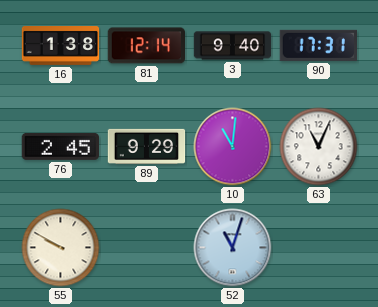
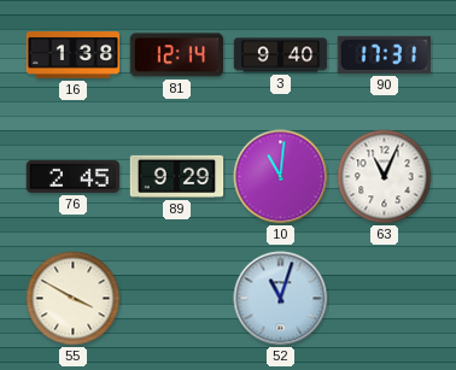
55: 9:50 -> 3:50
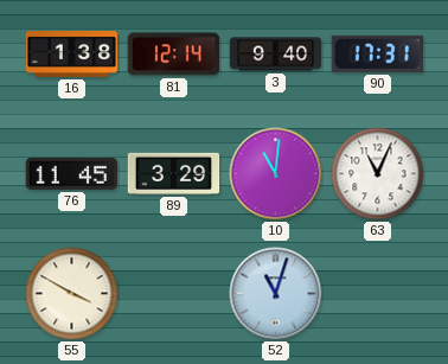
76: 2:45 -> 11:45
89: 9:29 -> 3:29
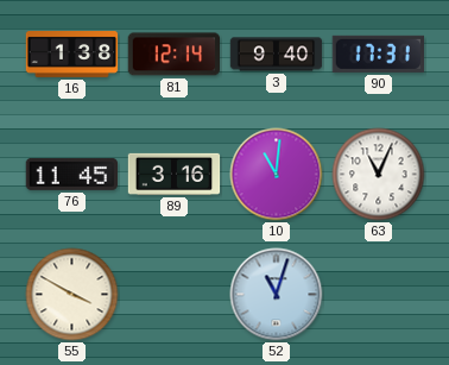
89: 3:29 -> 3:16
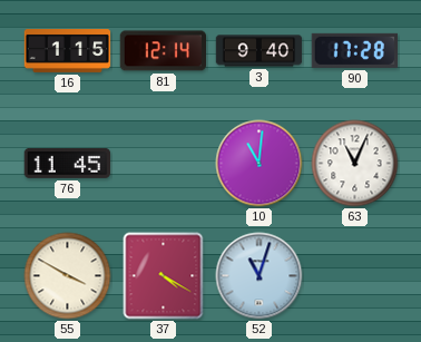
16: 1:38 -> 1:15
90: 17:31 -> 17:28
89: 3:16 -> none
37: none -> 4:20
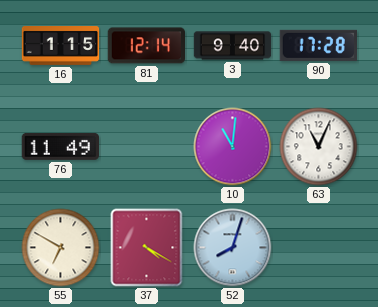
76: 11:45 -> 11:49
55: 3:50 -> 6:50
52: 11:03 -> 8:03
